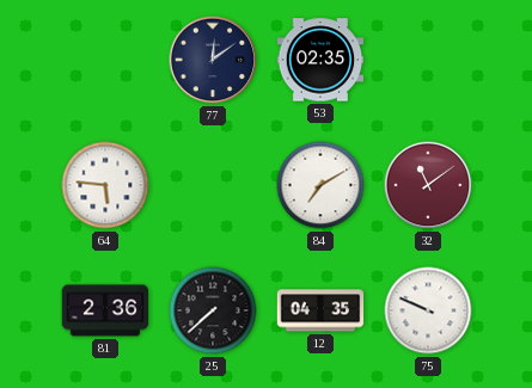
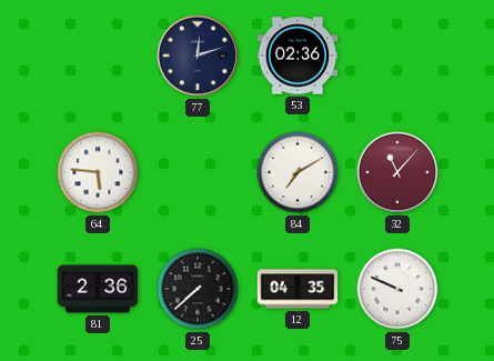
77: 12:09 -> 12:12
53: 02:35 -> 02:36
32: 11:09 -> 11:07
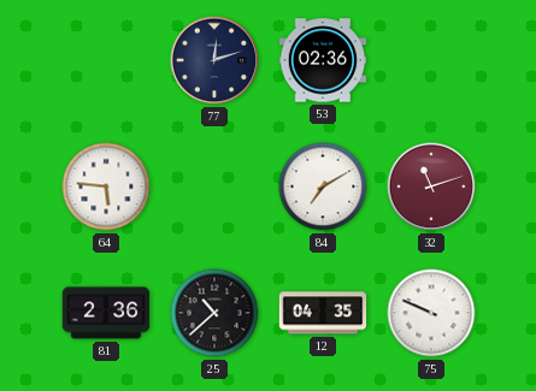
32: 11:07 -> 11:12
25: 7:38 -> 10:38
